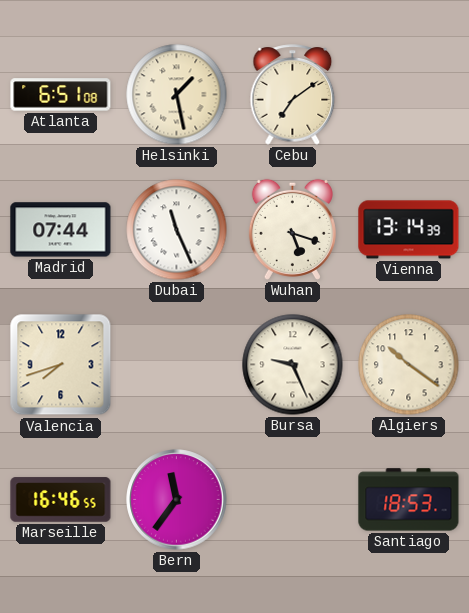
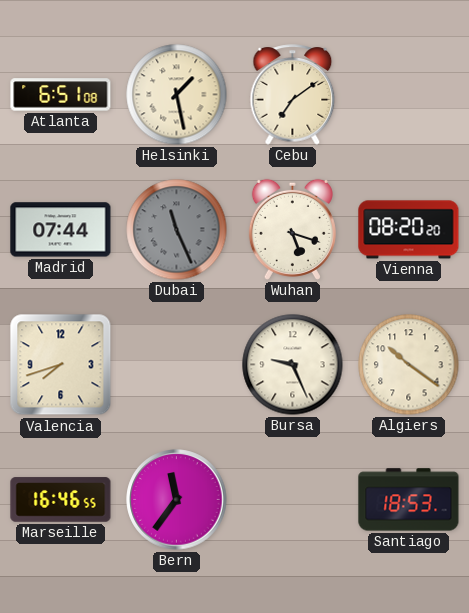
Dubai dial: white -> grey
Vienna: 13:14 -> 08:20
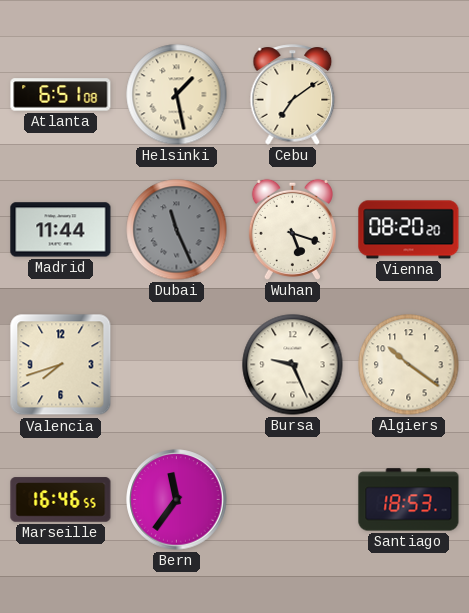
Madrid: 07:44 -> 11:44
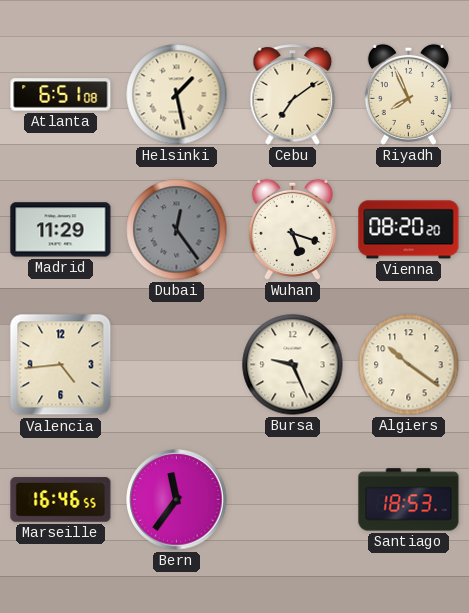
Riyadh: none -> 7:56
Madrid: 11:44 -> 11:29
Dubai: 11:26 -> 12:24
Valencia: 7:42 -> 4:44
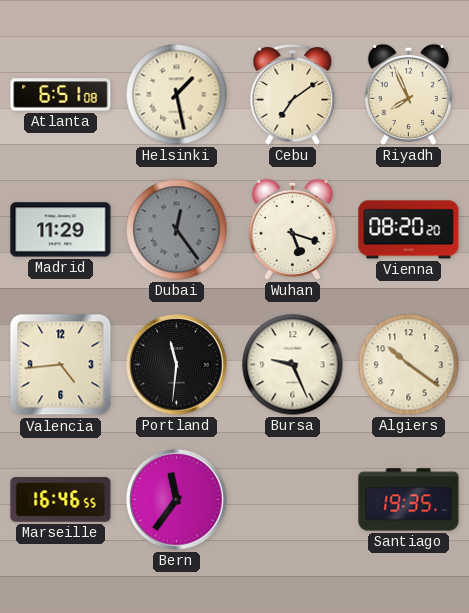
Portland: none -> 11:31
Santiago: 18:53 -> 19:35
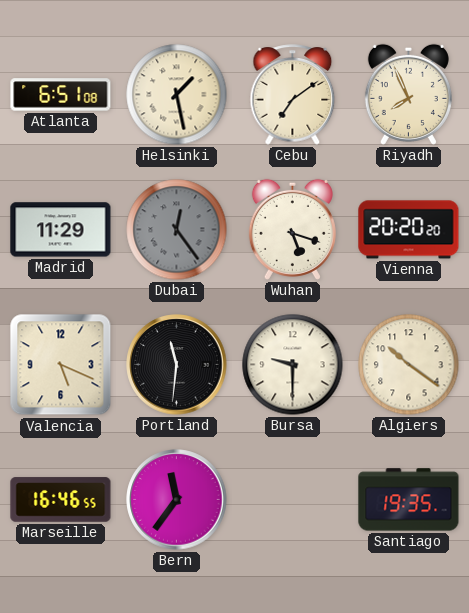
Vienna: 08:20 -> 20:20
Valencia: 4:44 -> 5:19
Bursa: 9:26 -> 9:30
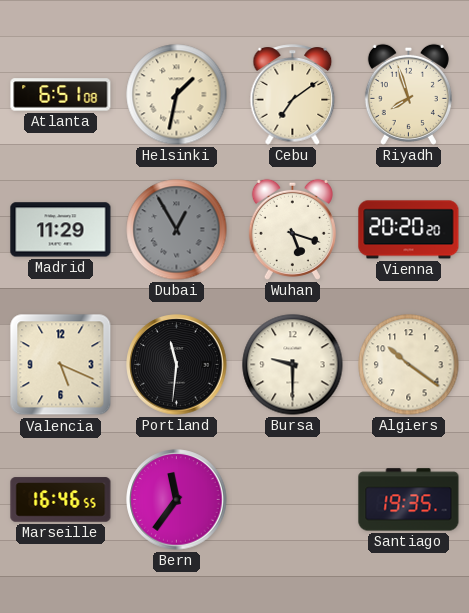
Helsinki: 1:28 -> 1:32
Riyadh: 7:56 -> 7:57
Dubai: 12:24 -> 12:55
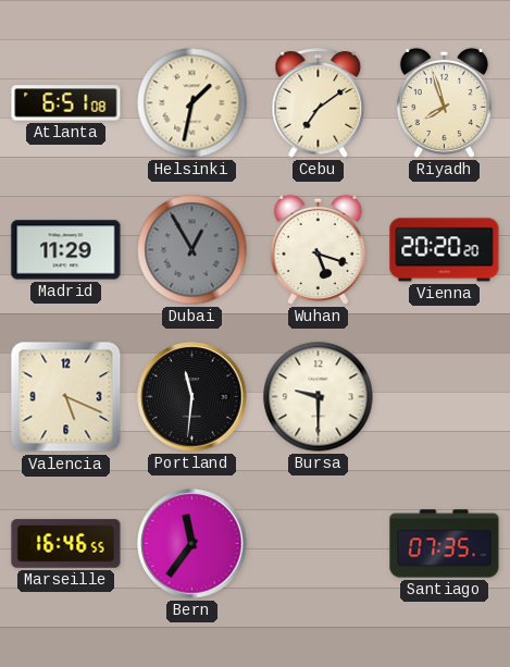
Algiers: 10:21 -> none
Santiago: 19:35 -> 07:35
